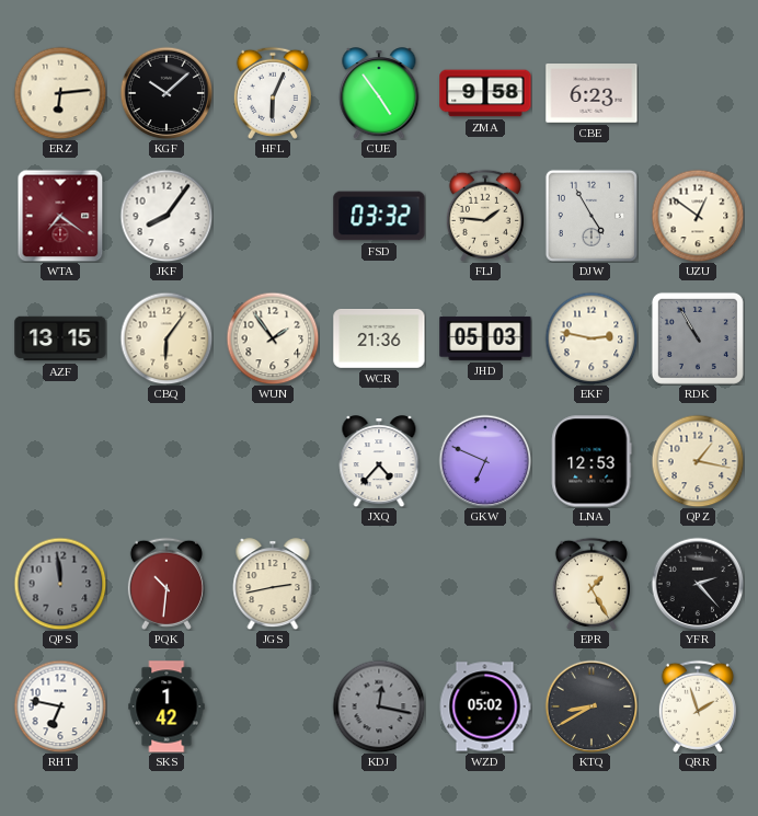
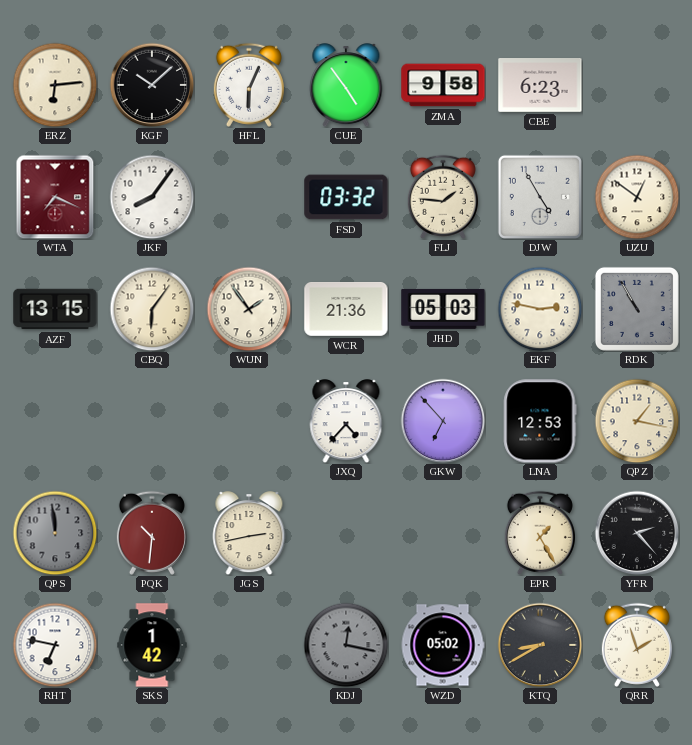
WTA: 7:21 -> 7:19
GKW: 6:49 -> 6:53
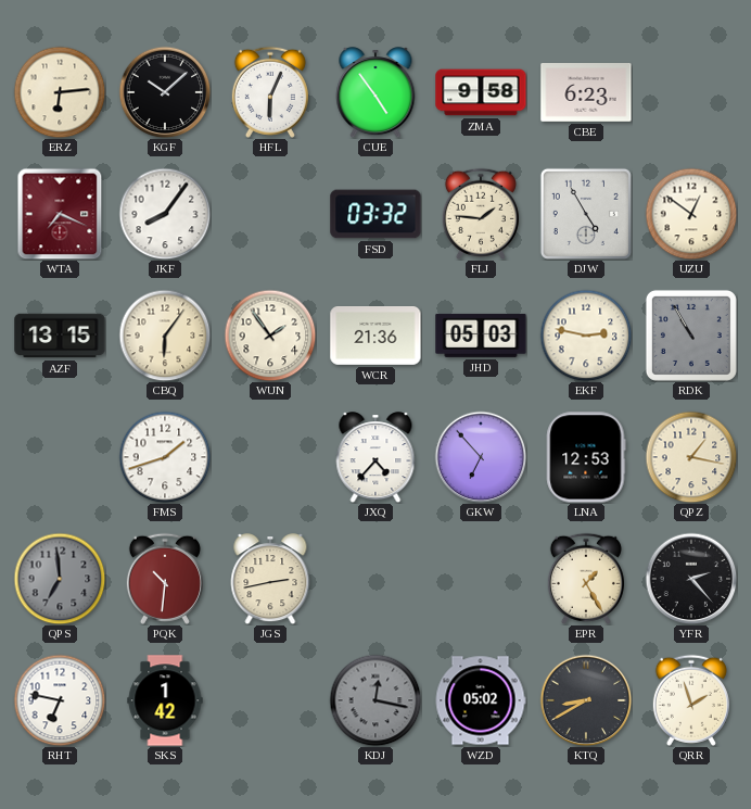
FMS: none -> 1:42
QPS: 11:59 -> 6:59
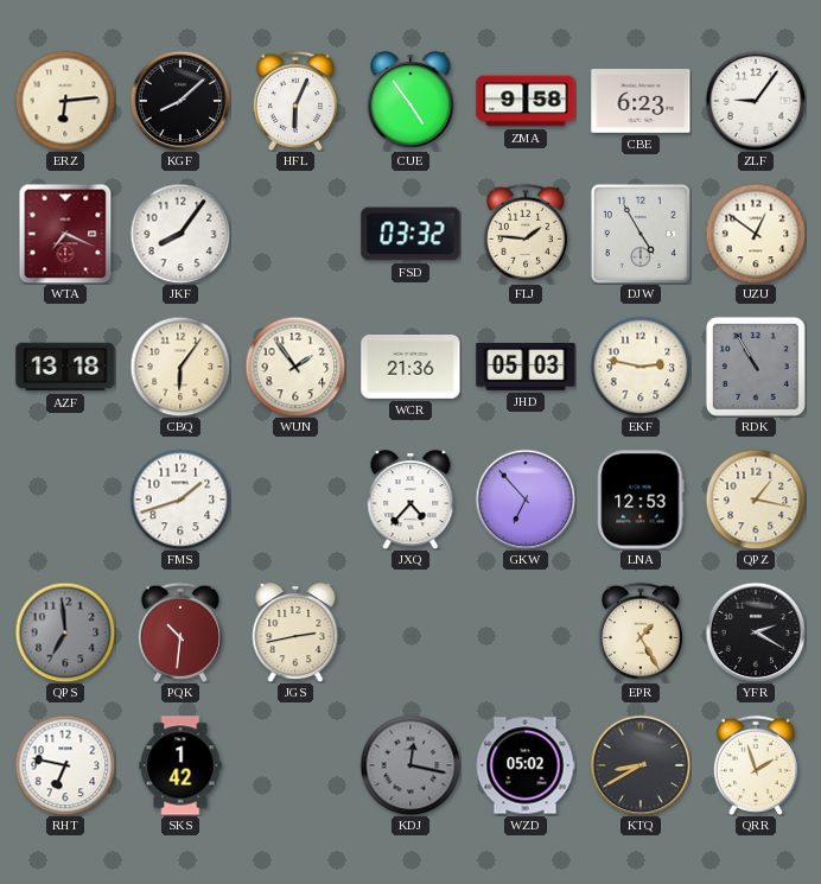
KGF: 10:08 -> 8:08
ZLF: none -> 9:06
AZF: 13:15 -> 13:18
YFR: 2:23 -> 2:20
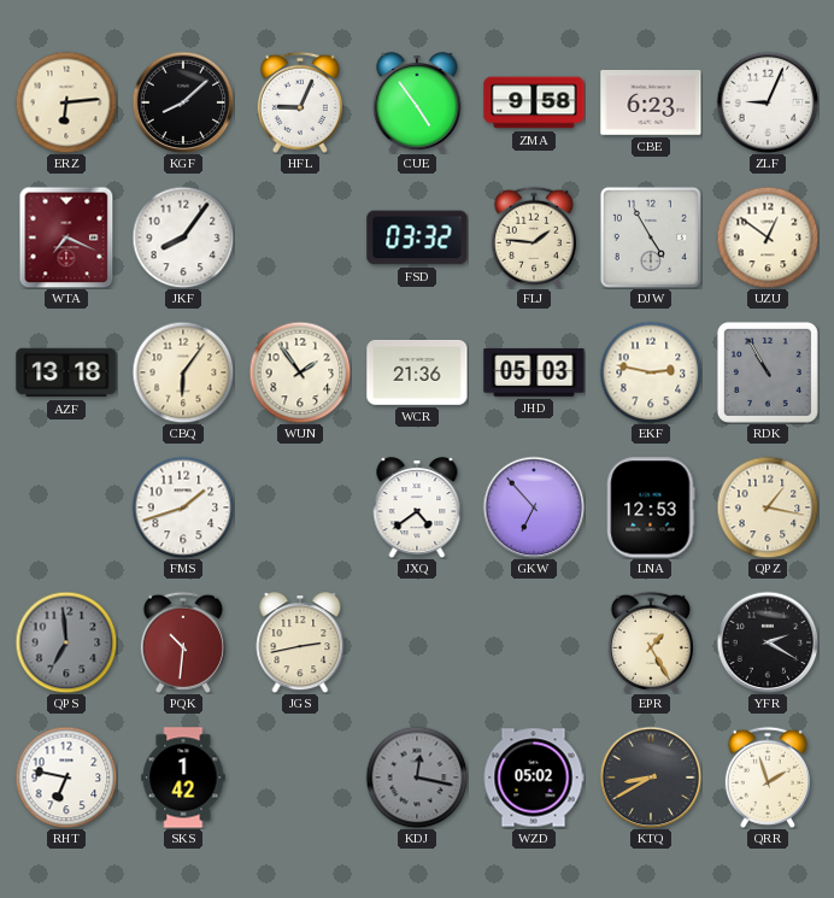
HFL: 6:04 -> 9:04
ZLF: 9:06 -> 9:04
JXQ: 4:37 -> 4:39
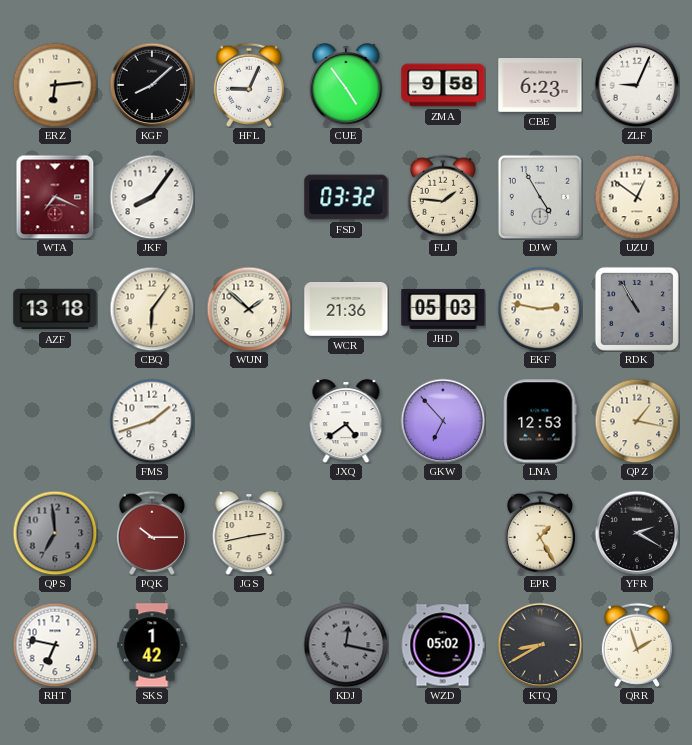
WUN: 1:54 -> 1:52
PQK: 10:31 -> 10:15
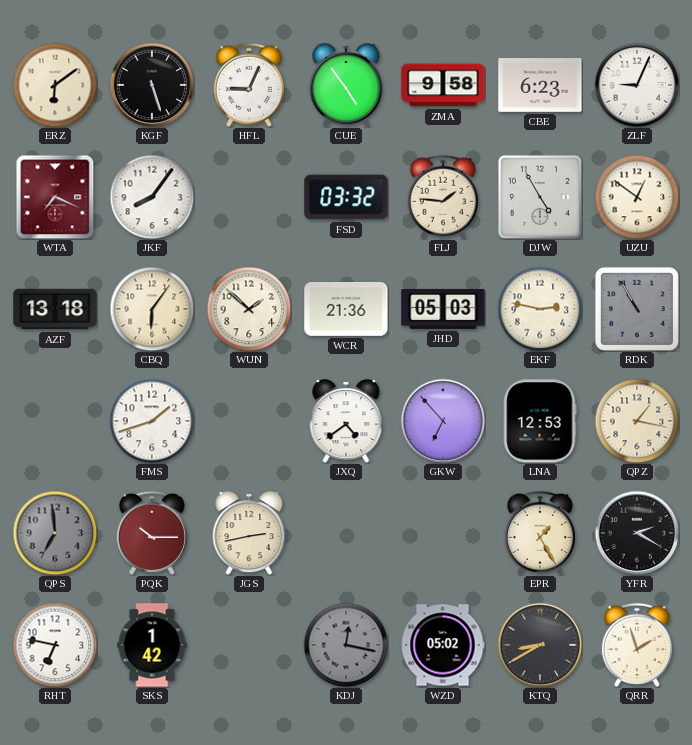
ERZ: 6:14 -> 6:09
KGF: 8:08 -> 5:27
